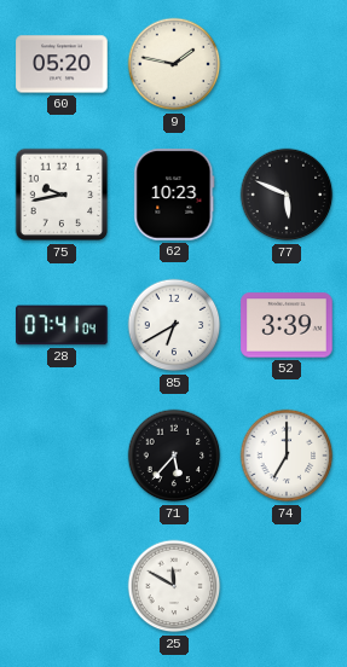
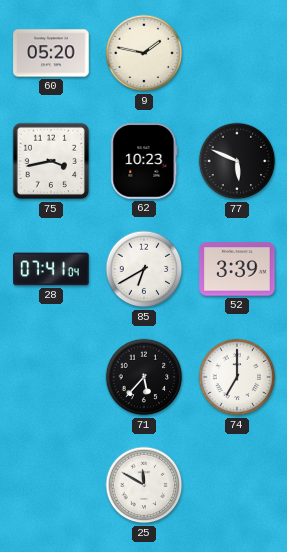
75: 9:43 -> 3:43
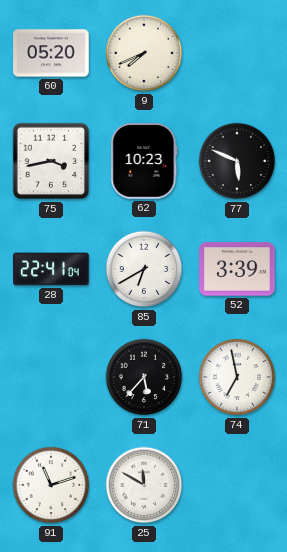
9: 1:47 -> 7:41
28: 07:41 -> 22:41
74: 7:00 -> 6:58
91: none -> 11:12
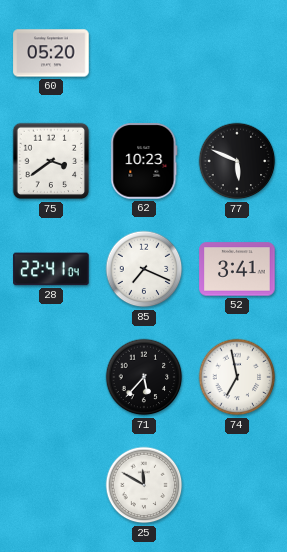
9: 7:41 -> none
75: 3:43 -> 3:39
85: 6:40 -> 7:19
52: 3:39 -> 3:41
91: 11:12 -> none
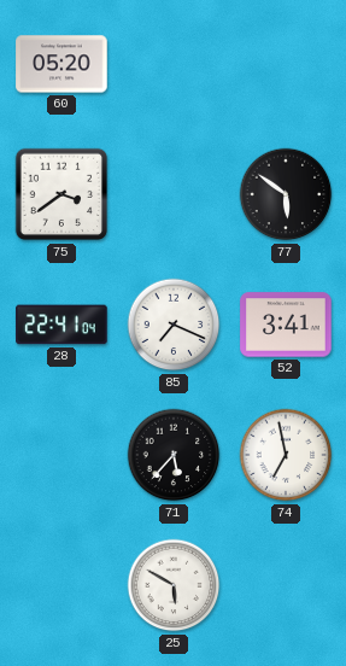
62: 10:23 -> none
77: 5:49 -> 5:51
25: 11:50 -> 5:50
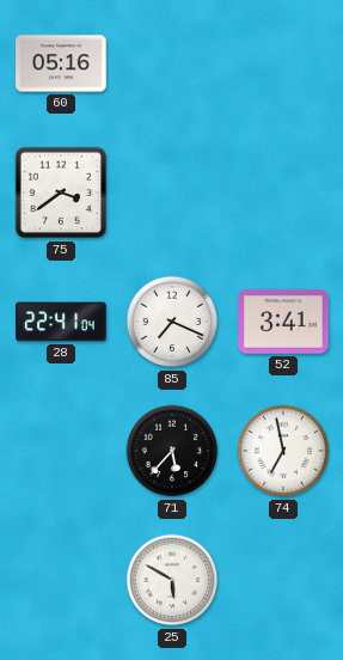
60: 05:20 -> 05:16
77: 5:51 -> none
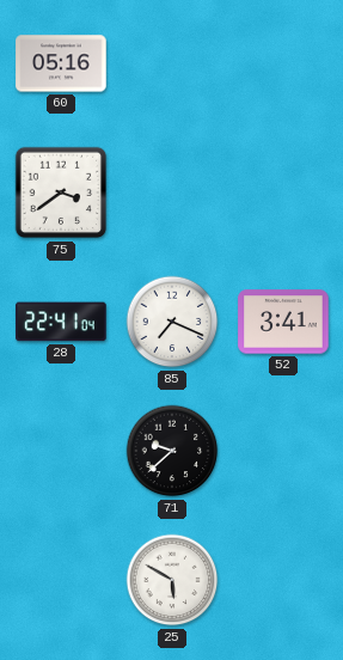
71: 5:37 -> 9:38
74: 6:58 -> none
